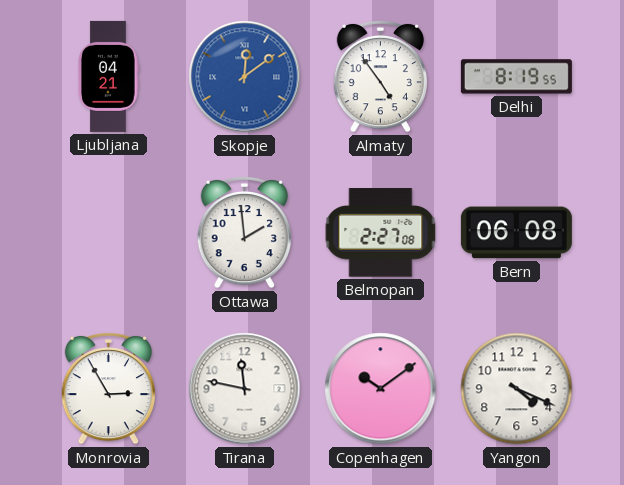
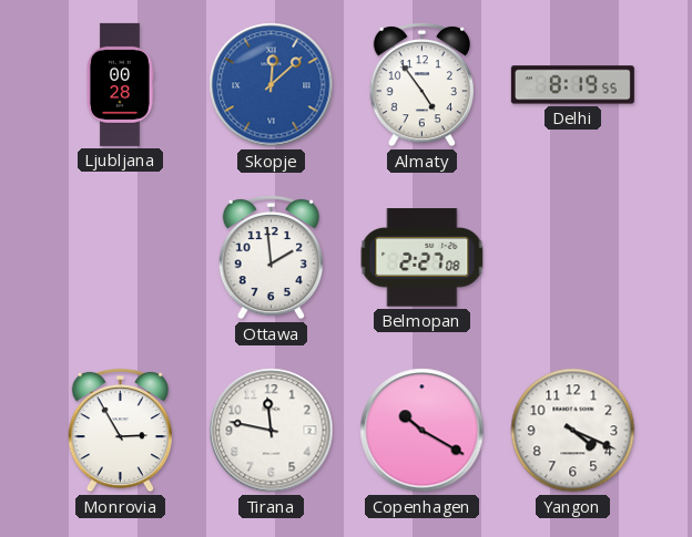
Ljubljana: 04:21 -> 00:28
Skopje: 12:09 -> 12:08
Bern: 06:08 -> none
Copenhagen: 10:09 -> 10:20
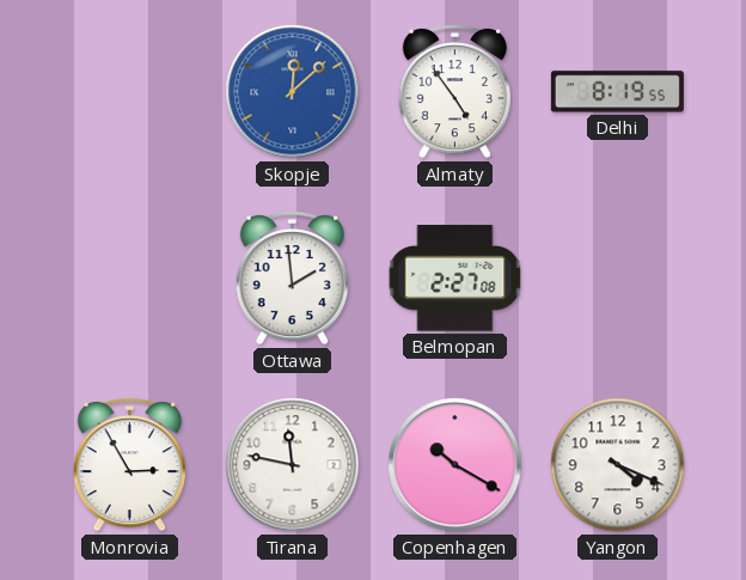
Ljubljana: 00:28 -> none
